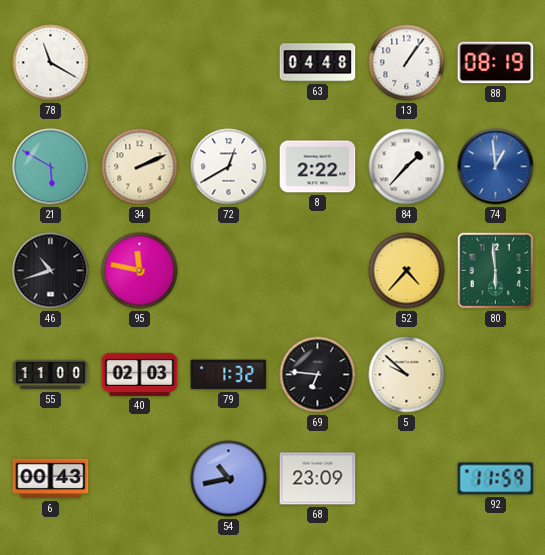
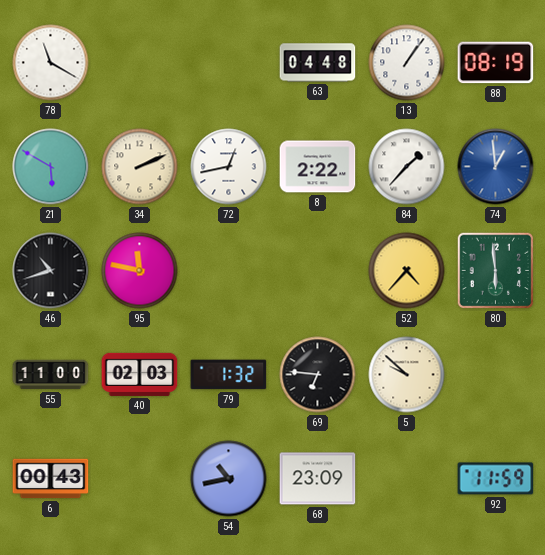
72: 12:40 -> 12:43
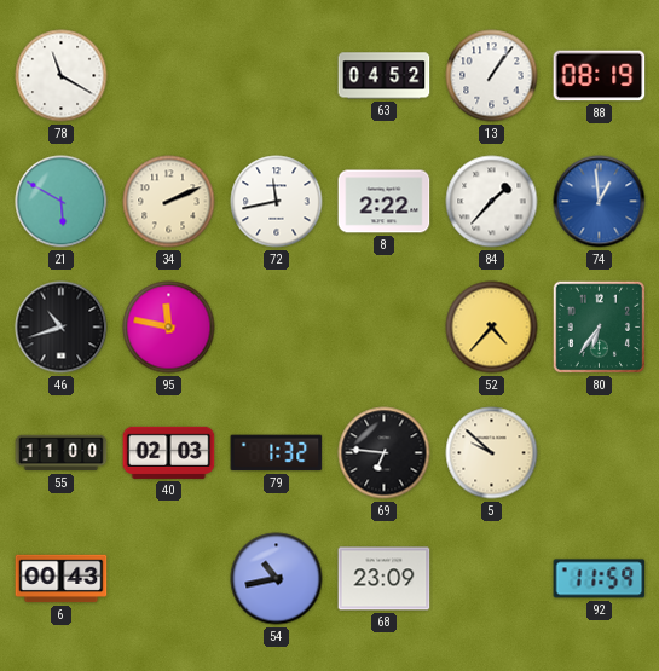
63: 04:48 -> 04:52
72: 12:43 -> 11:43
80: 5:59 -> 6:36
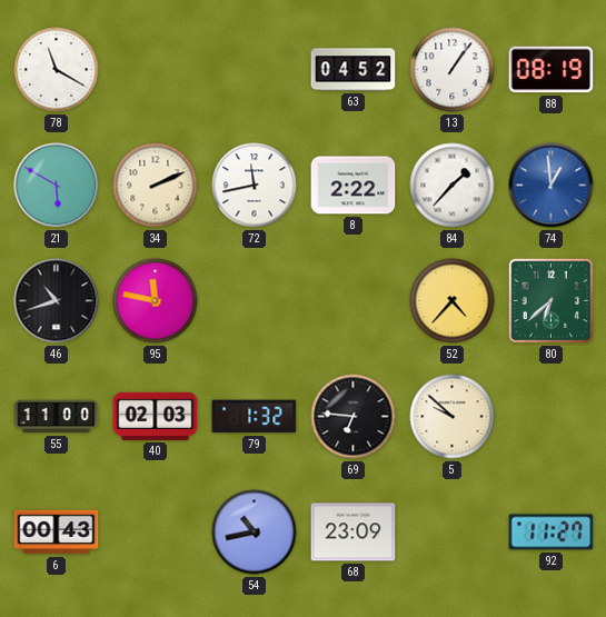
80: 6:36 -> 6:38
92: 11:59 -> 11:27
